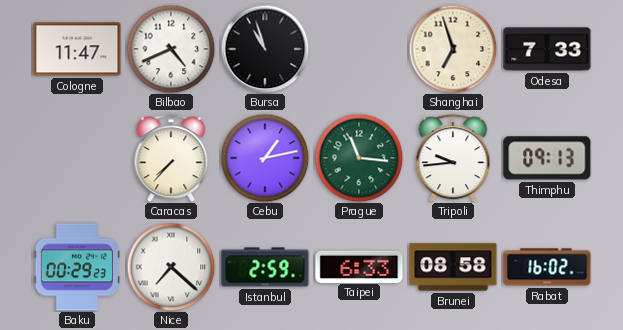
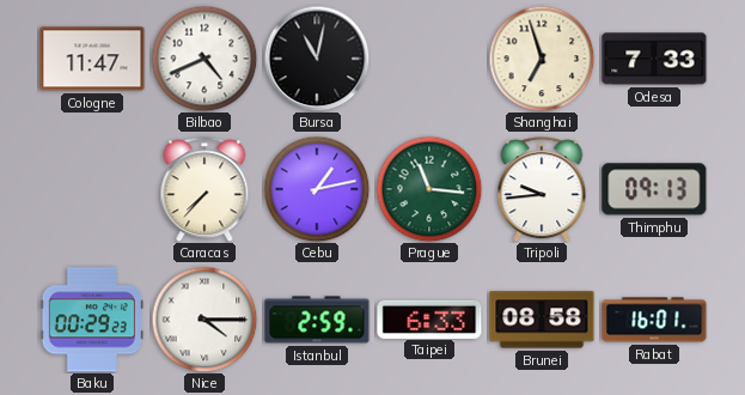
Bursa: 10:57 -> 11:02
Nice: 7:22 -> 4:15
Rabat: 16:02 -> 16:01
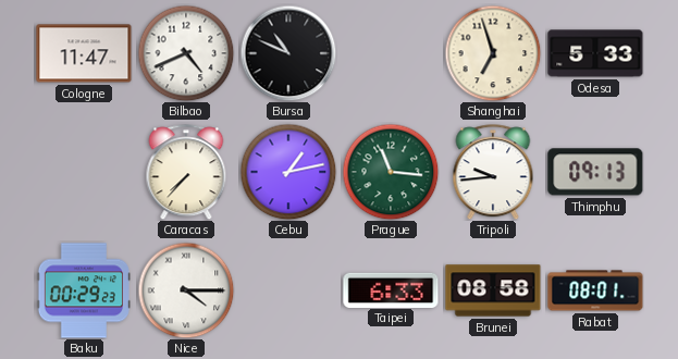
Bursa: 11:02 -> 10:49
Odesa: 7:33 -> 5:33
Istanbul: 2:59 -> none
Rabat: 16:01 -> 08:01
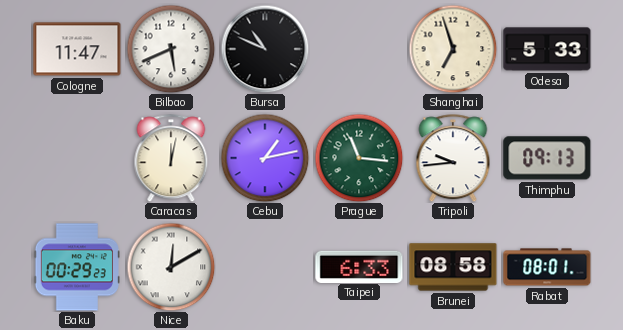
Bilbao: 4:41 -> 5:41
Caracas: 7:37 -> 12:02
Nice: 4:15 -> 12:10
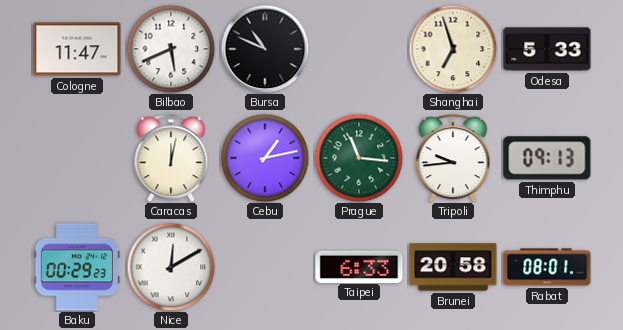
Brunei: 08:58 -> 20:58
